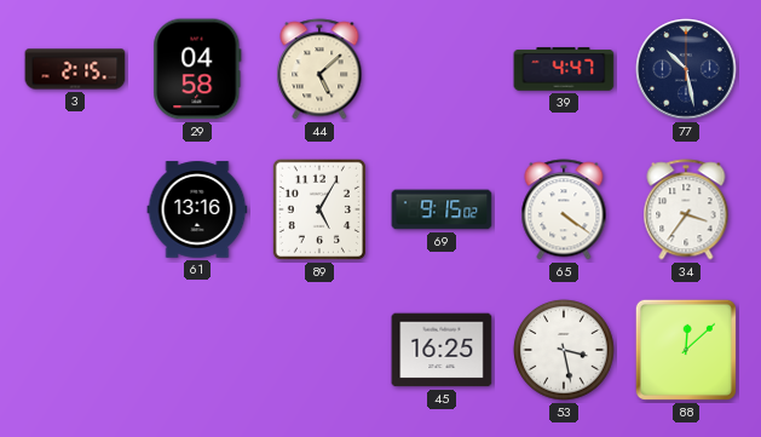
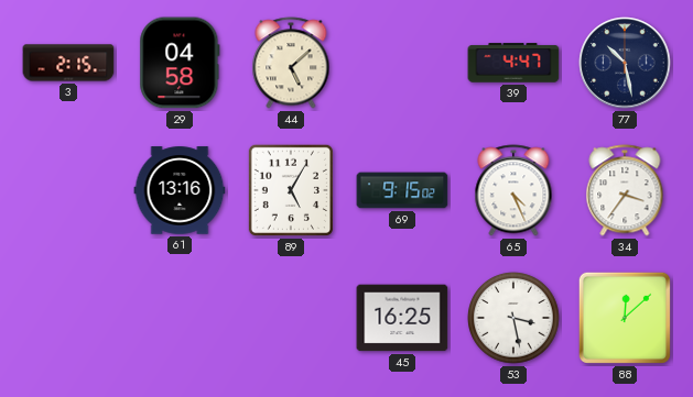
65: 4:21 -> 4:26
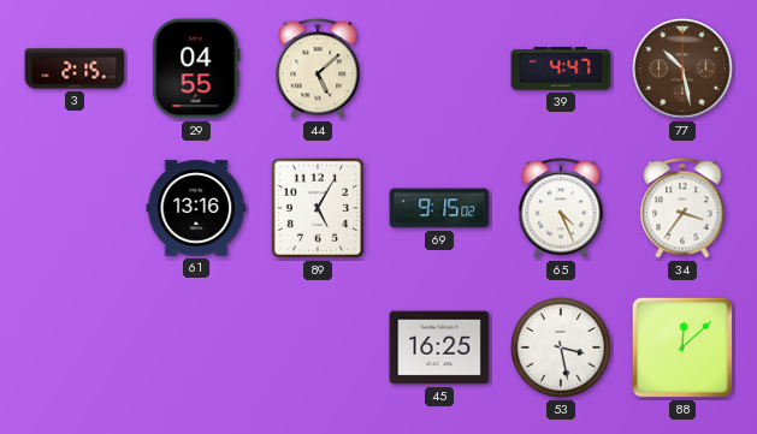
29: 04:58 -> 04:55
77 dial: navy -> brown
